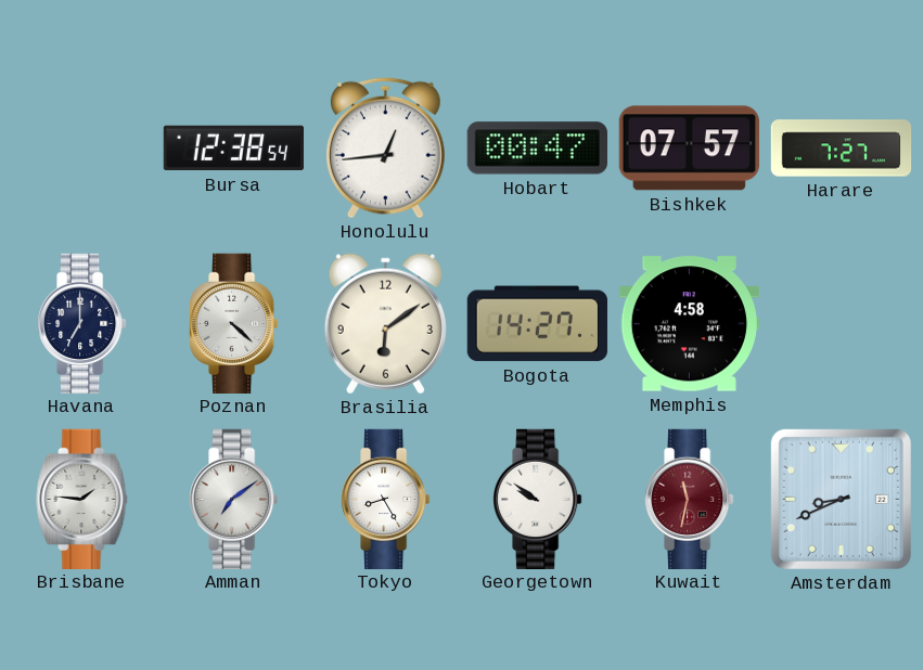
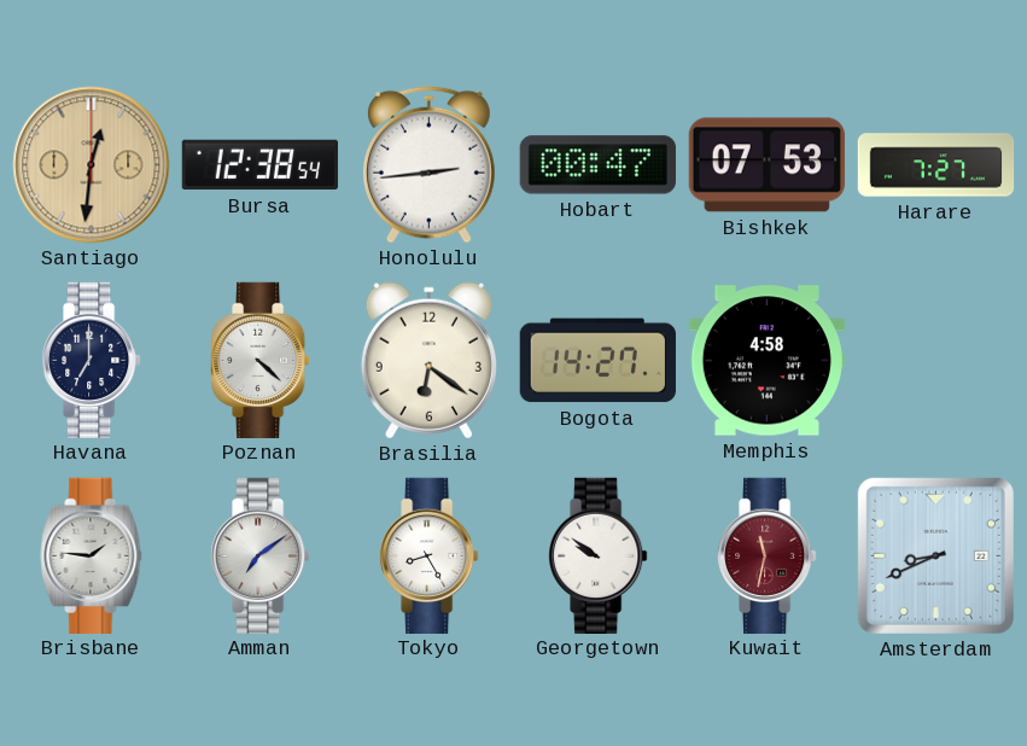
Santiago: none -> 12:31
Honolulu: 12:44 -> 2:44
Bishkek: 07:57 -> 07:53
Brasilia: 6:09 -> 6:21
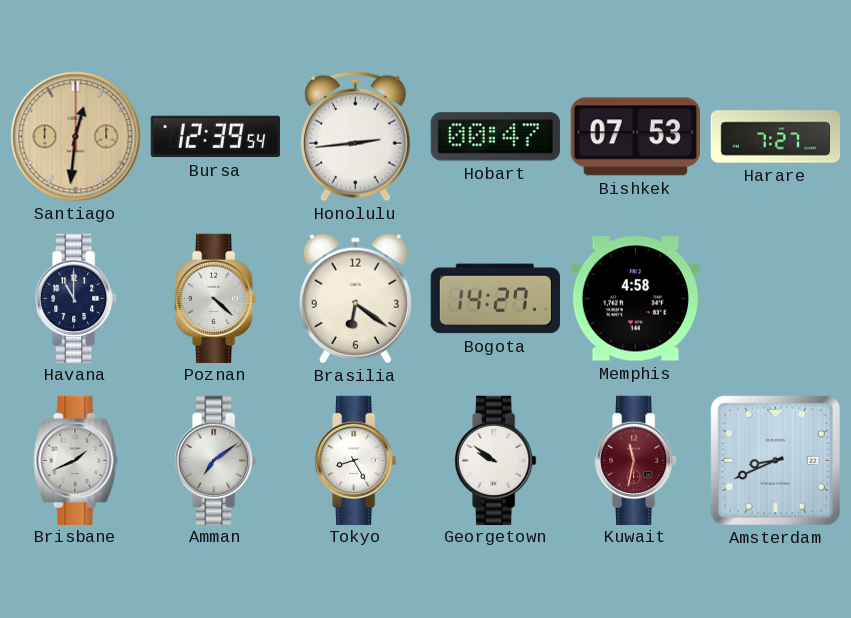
Bursa: 12:38 -> 12:39
Havana: 7:00 -> 11:00
Brisbane: 1:46 -> 1:41
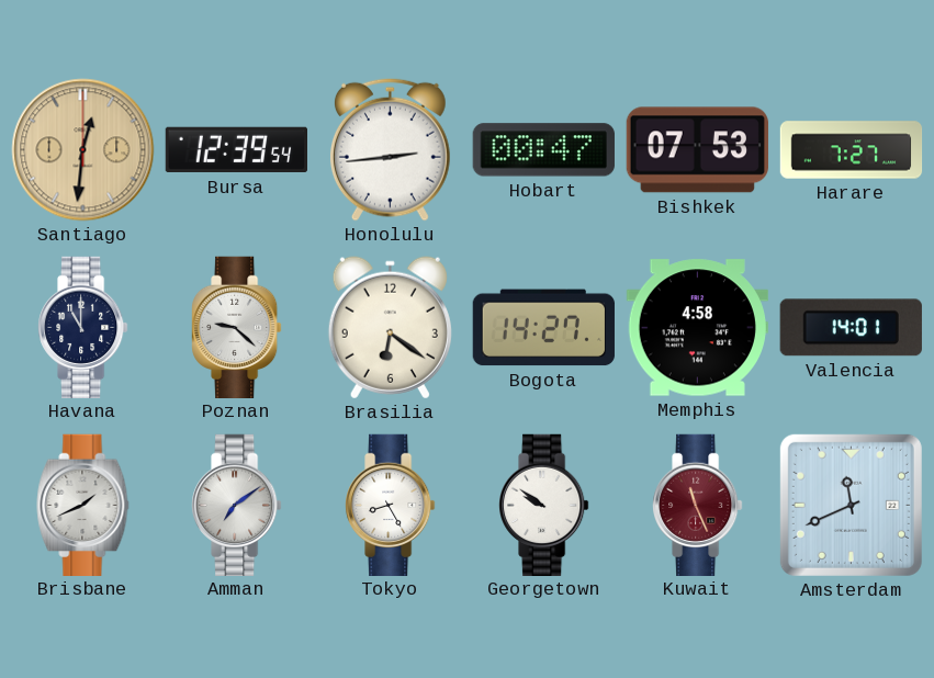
Poznan: 4:22 -> 9:22
Valencia: none -> 14:01
Kuwait: 11:32 -> 11:26
Amsterdam: 8:41 -> 11:41
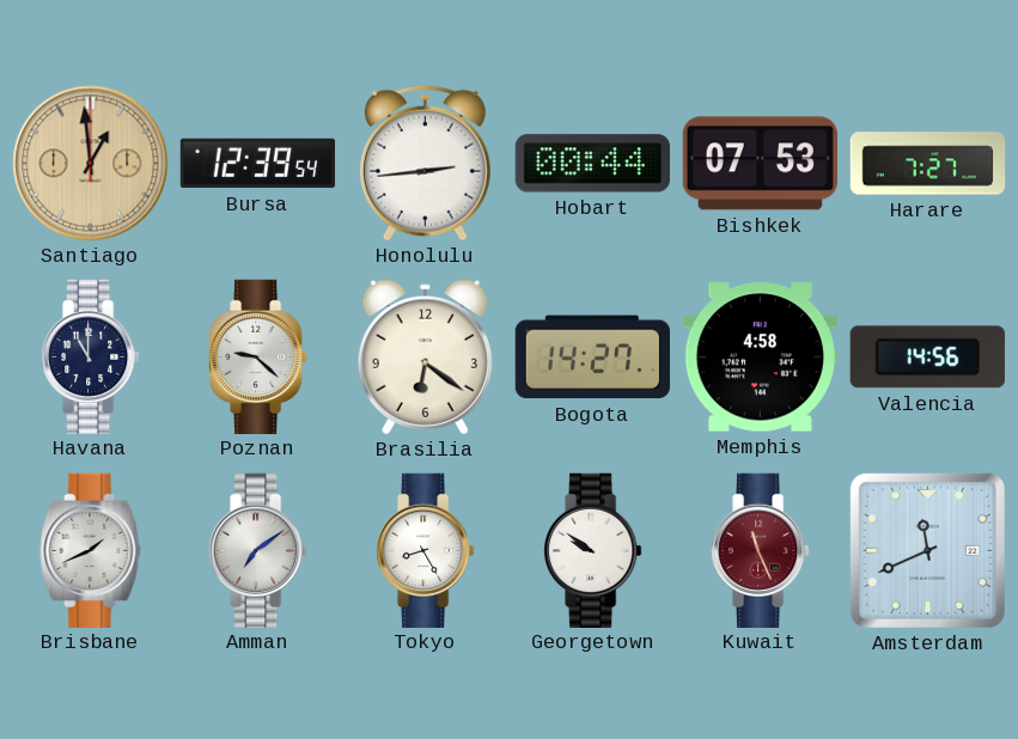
Santiago: 12:31 -> 12:59
Hobart: 00:47 -> 00:44
Valencia: 14:01 -> 14:56
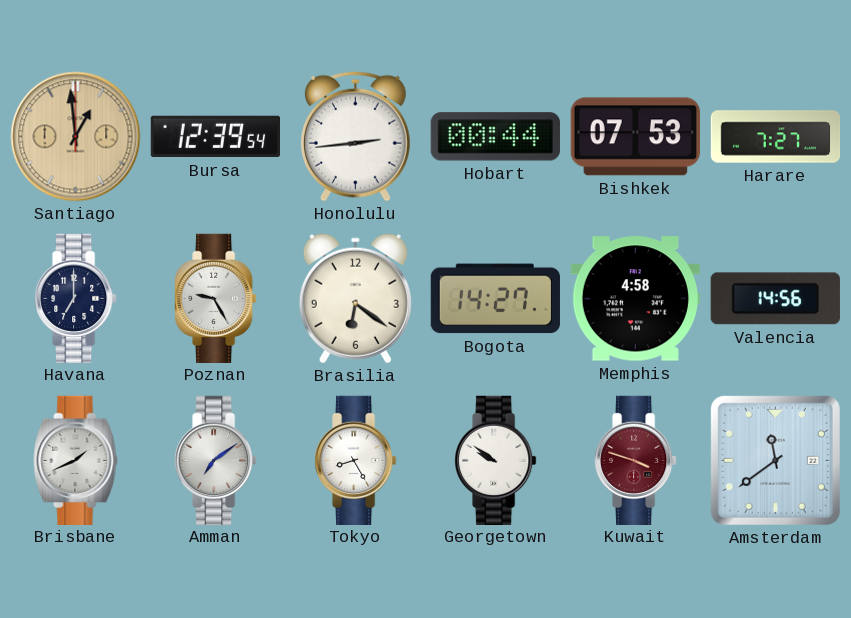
Havana: 11:00 -> 7:00
Poznan: 9:22 -> 9:25
Kuwait: 11:26 -> 3:48
Amsterdam: 11:41 -> 11:39
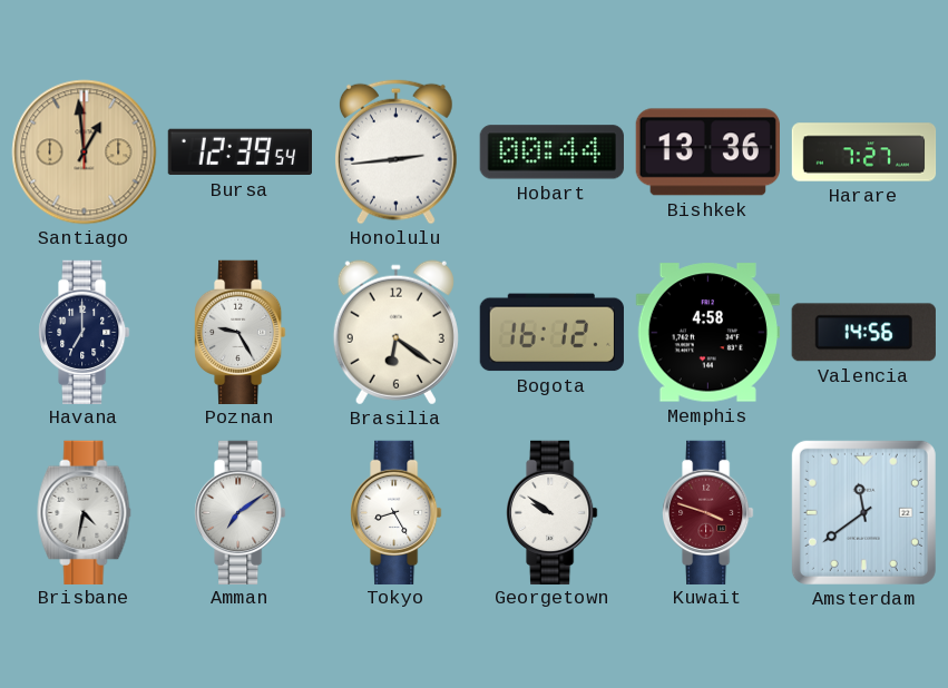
Bishkek: 07:53 -> 13:36
Bogota: 14:27 -> 16:12
Brisbane: 1:41 -> 4:32
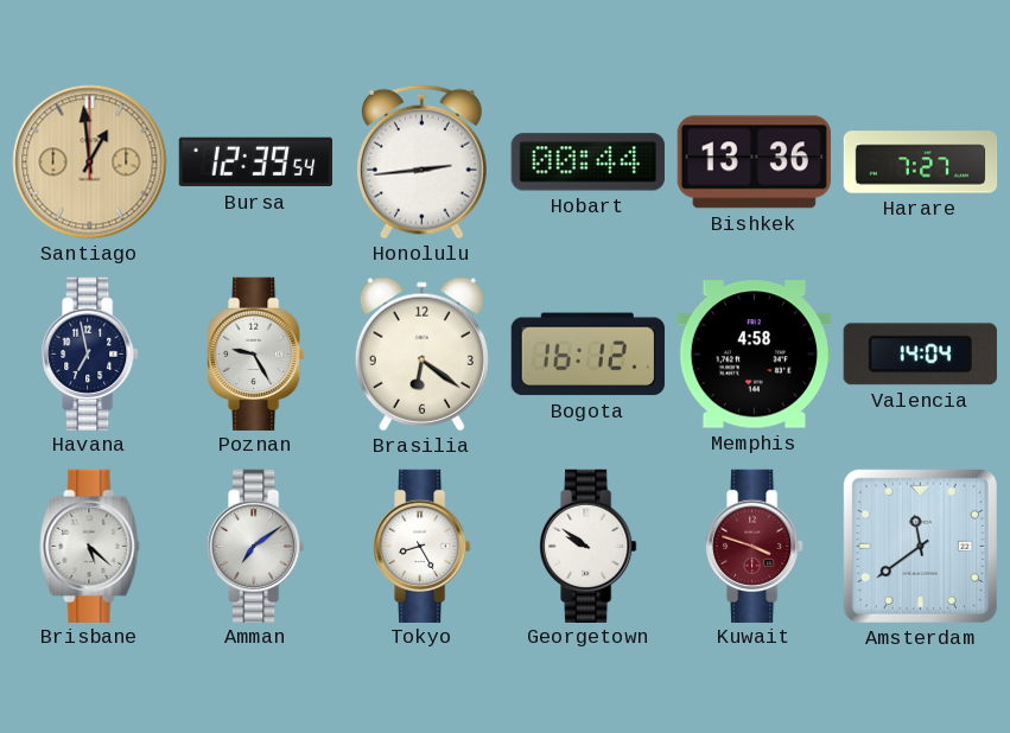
Havana: 7:00 -> 6:58
Valencia: 14:56 -> 14:04
Brisbane: 4:32 -> 5:22
